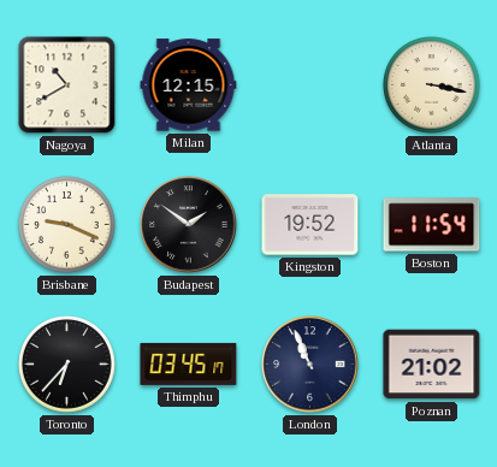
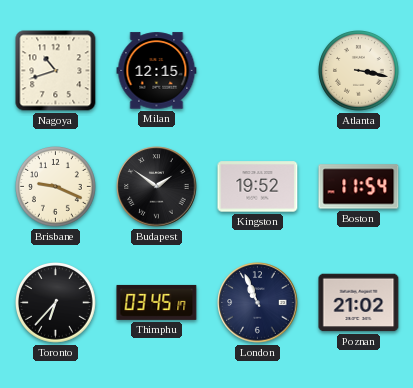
Nagoya: 10:40 -> 10:42
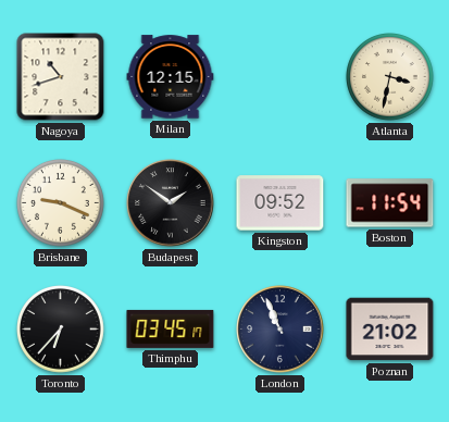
Atlanta: 3:17 -> 3:32
Kingston: 19:52 -> 09:52
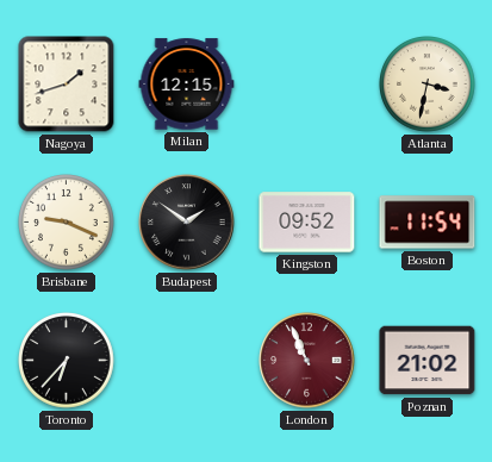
Nagoya: 10:42 -> 1:42
Thimphu: 03:45 -> none
London dial: navy -> burgundy
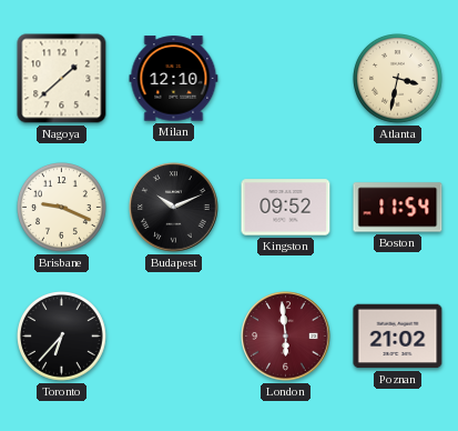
Nagoya: 1:42 -> 1:38
Milan: 12:15 -> 12:10
Budapest: 1:51 -> 10:11
London: 10:56 -> 5:59
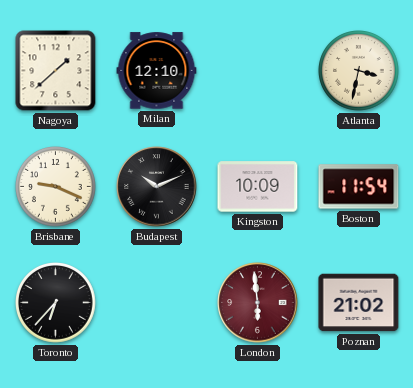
Kingston: 09:52 -> 10:09
